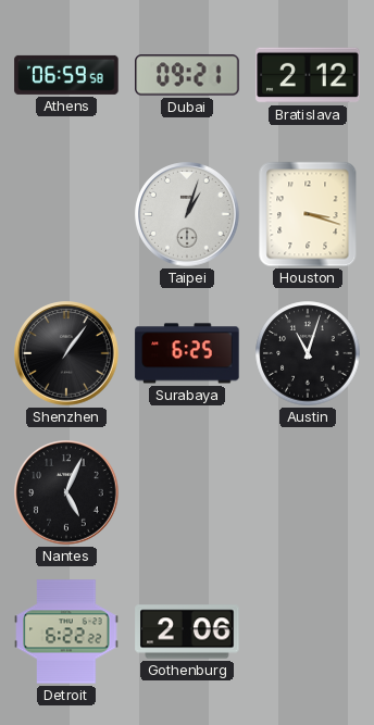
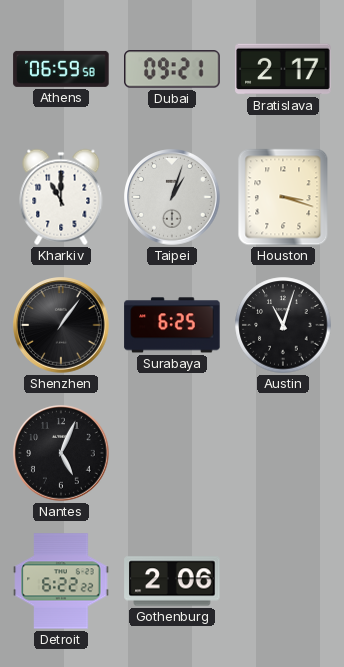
Bratislava: 2:12 -> 2:17
Kharkiv: none -> 11:00
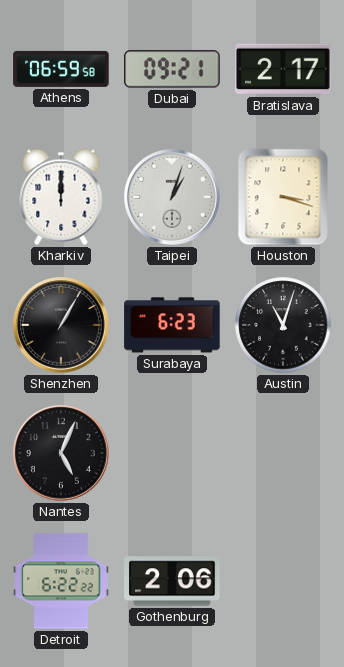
Kharkiv: 11:00 -> 12:00
Shenzhen: 1:06 -> 1:05
Surabaya: 6:25 -> 6:23
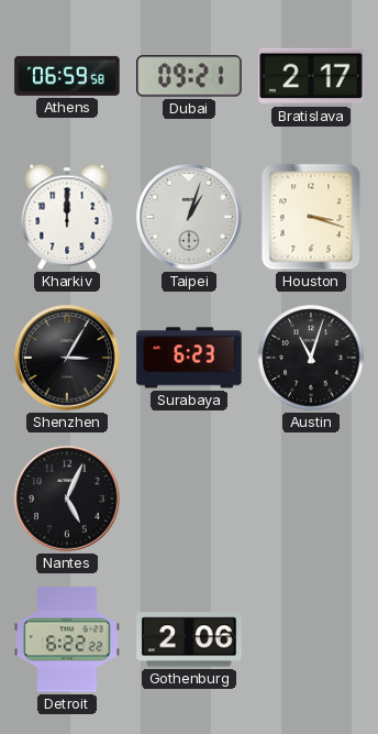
Shenzhen: 1:05 -> 3:05
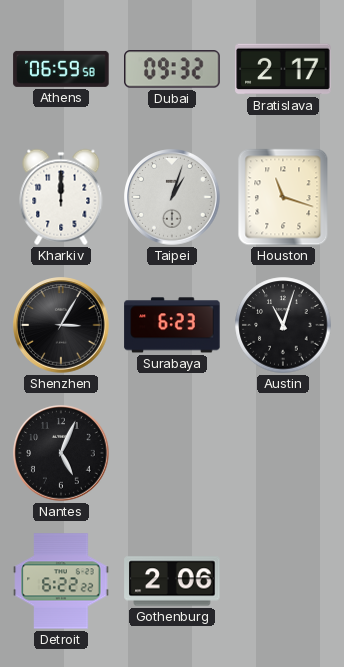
Dubai: 09:21 -> 09:32
Houston: 3:18 -> 11:18
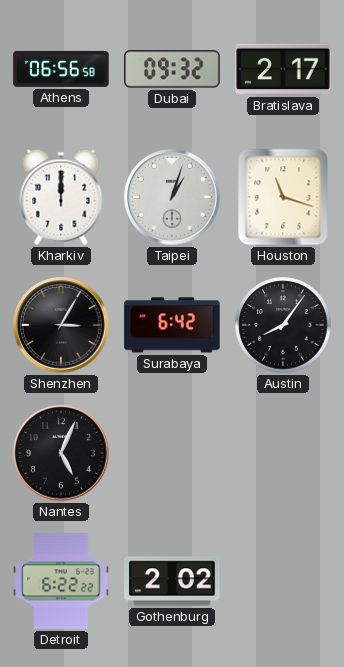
Athens: 06:59 -> 06:56
Surabaya: 6:23 -> 6:42
Austin: 11:03 -> 8:06
Gothenburg: 2:06 -> 2:02
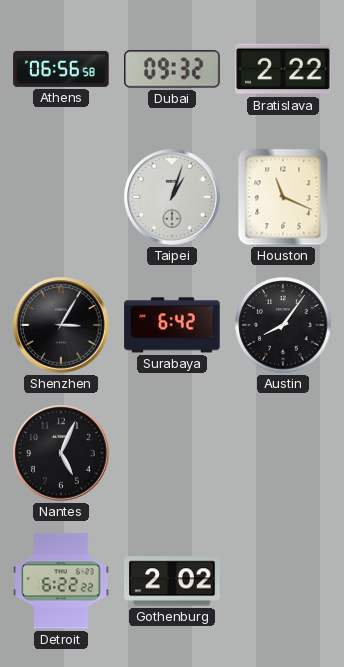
Bratislava: 2:17 -> 2:22
Kharkiv: 12:00 -> none
Houston: 11:18 -> 11:19
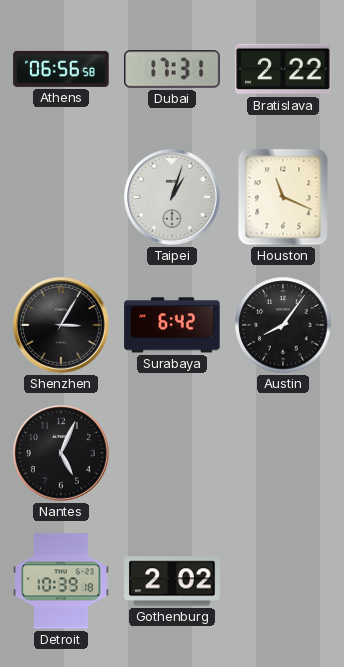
Dubai: 09:32 -> 17:31
Detroit: 6:22 -> 10:39
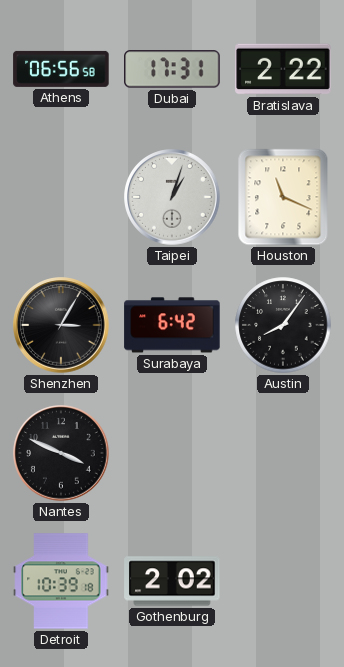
Nantes: 5:04 -> 3:49
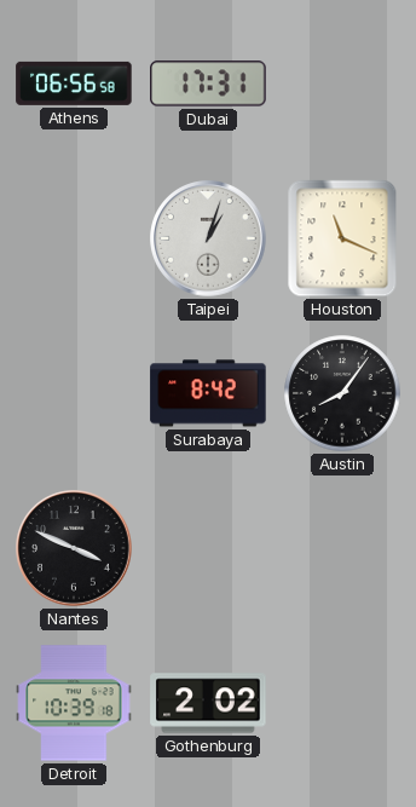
Bratislava: 2:22 -> none
Shenzhen: 3:05 -> none
Surabaya: 6:42 -> 8:42
